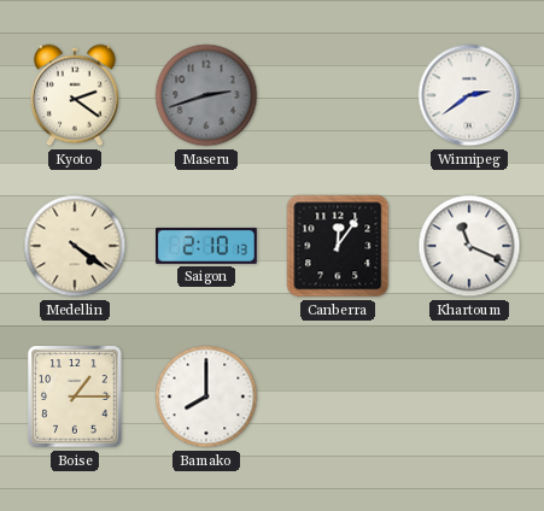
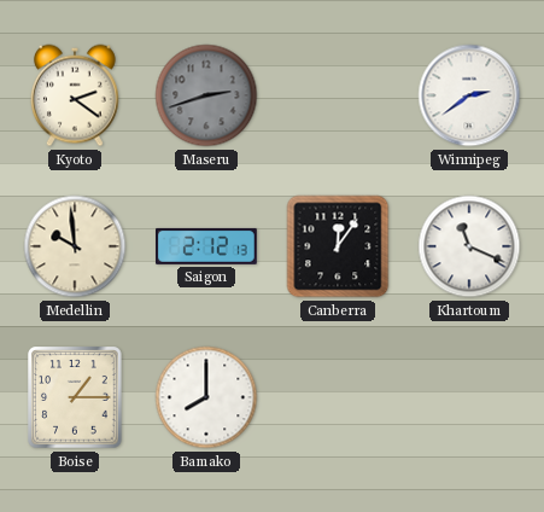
Medellin: 4:21 -> 9:59
Saigon: 2:10 -> 2:12
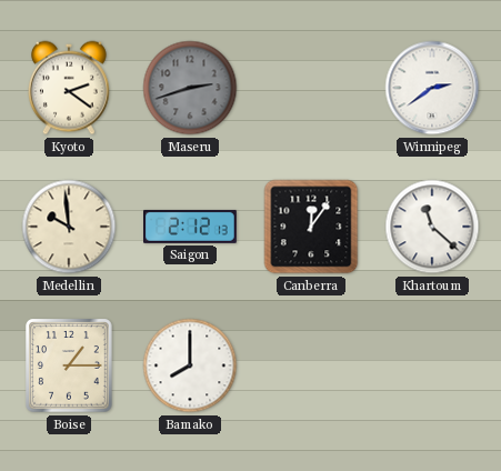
Khartoum: 11:19 -> 11:22
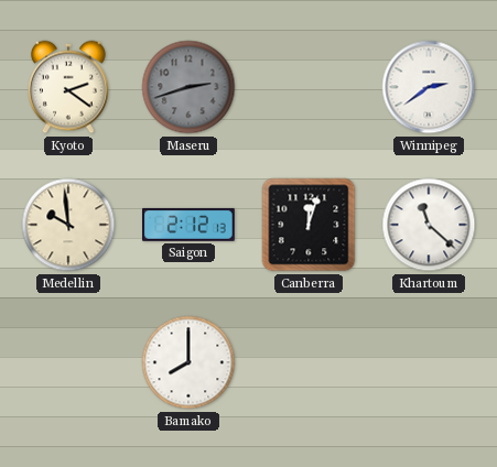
Canberra: 12:06 -> 12:03
Boise: 1:15 -> none
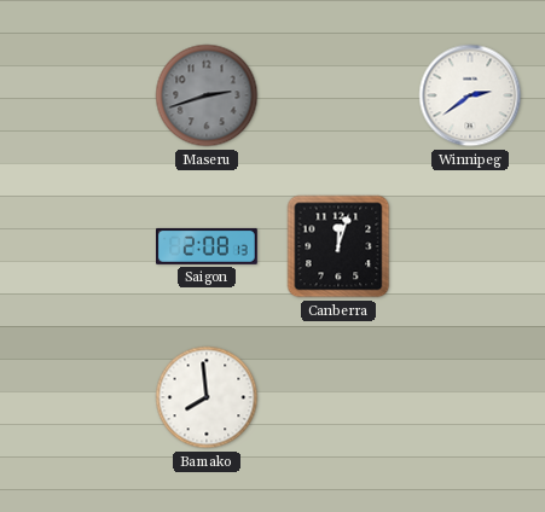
Kyoto: 2:21 -> none
Medellin: 9:59 -> none
Saigon: 2:12 -> 2:08
Khartoum: 11:22 -> none
Bamako: 8:00 -> 7:59
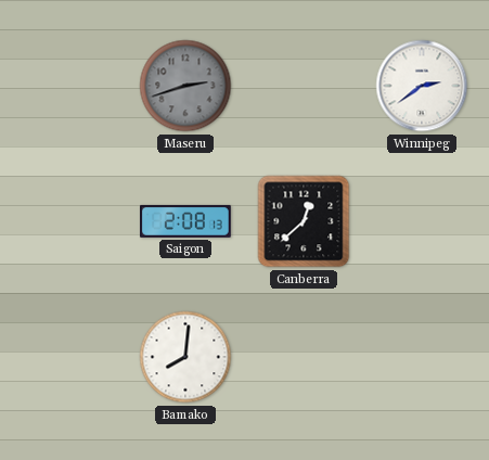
Canberra: 12:03 -> 12:38
Bamako: 7:59 -> 8:01
